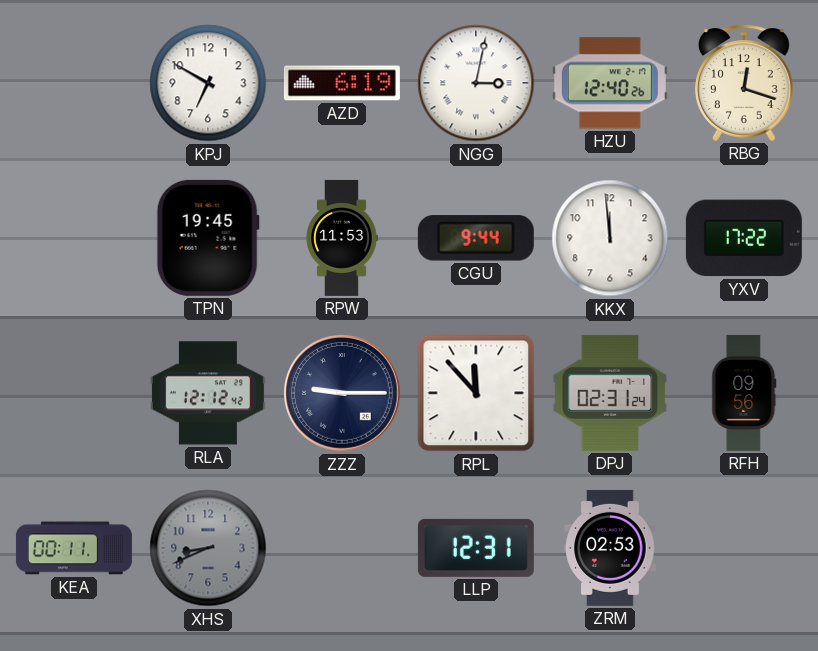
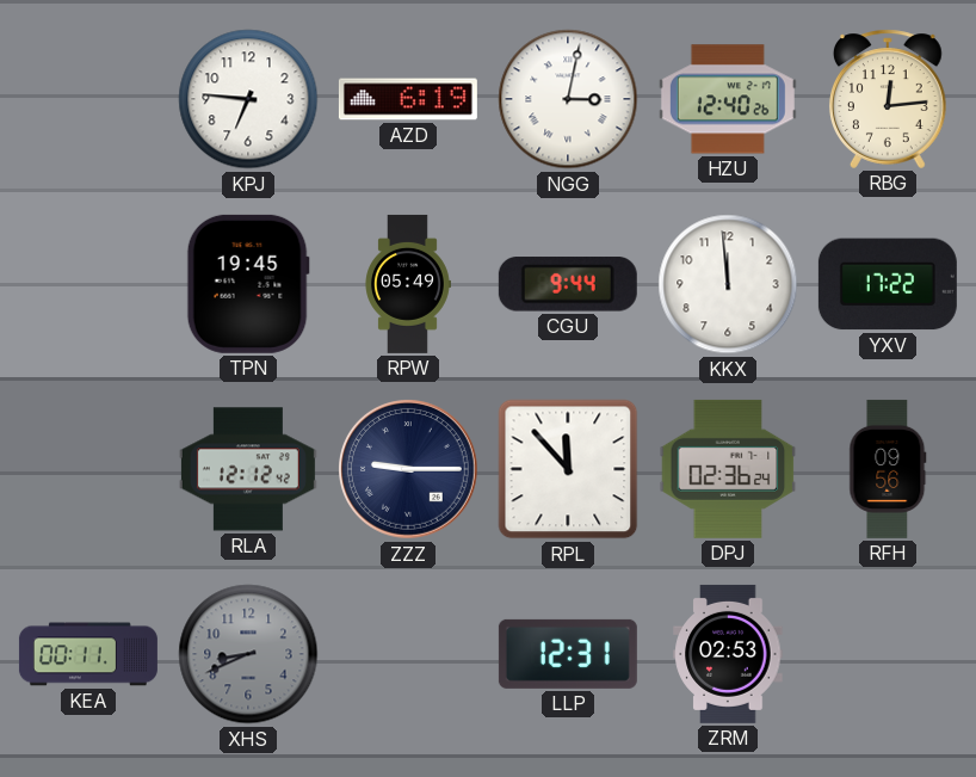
KPJ: 6:50 -> 6:46
RBG: 12:18 -> 12:14
RPW: 11:53 -> 05:49
DPJ: 02:31 -> 02:36
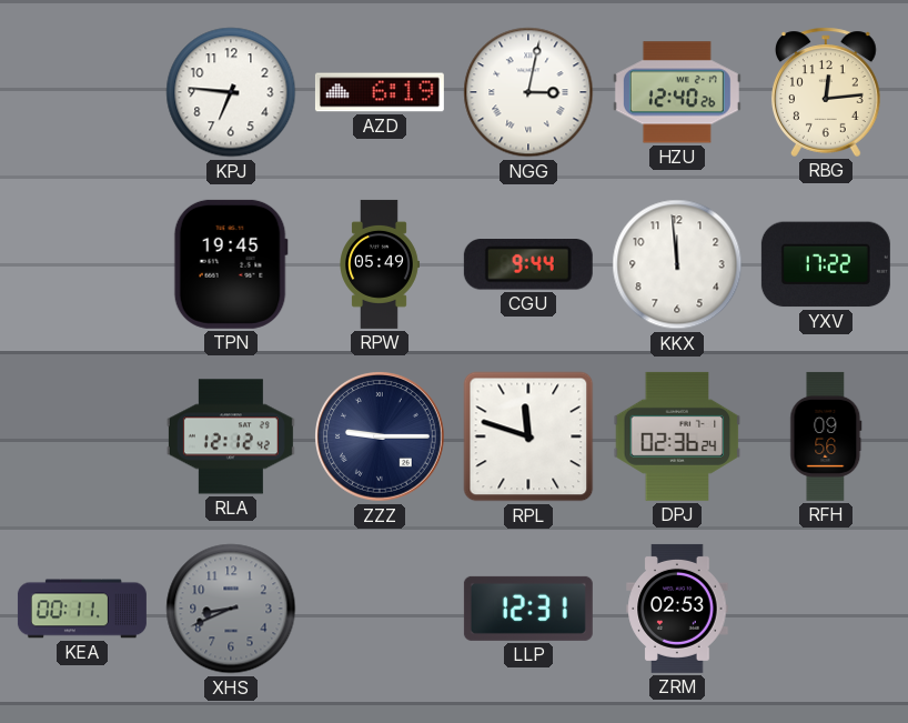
RPL: 11:53 -> 11:48
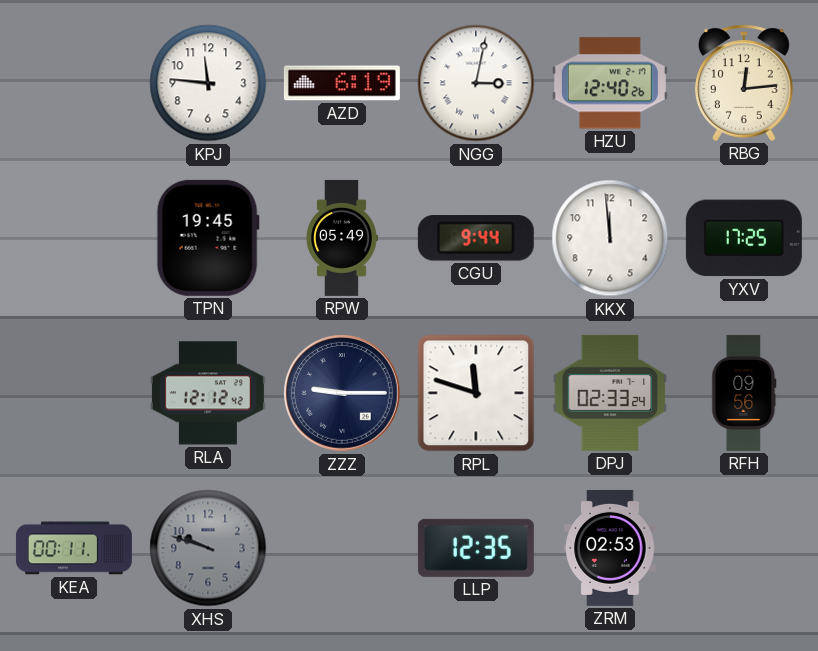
KPJ: 6:46 -> 11:46
YXV: 17:22 -> 17:25
DPJ: 02:36 -> 02:33
XHS: 8:41 -> 9:48
LLP: 12:31 -> 12:35
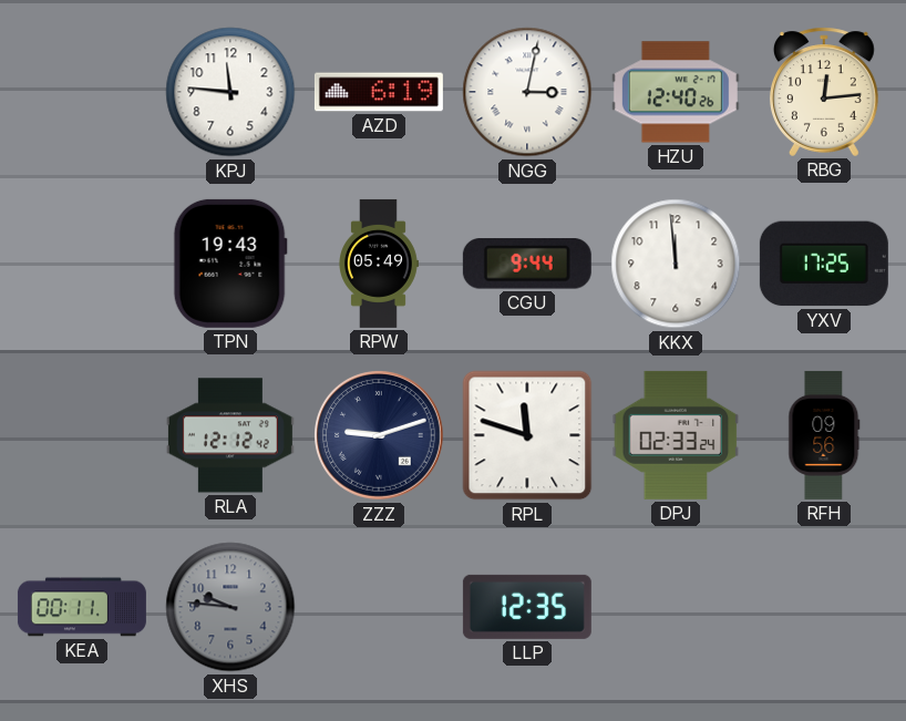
TPN: 19:45 -> 19:43
ZZZ: 9:15 -> 9:12
XHS: 9:48 -> 9:46
ZRM: 02:53 -> none
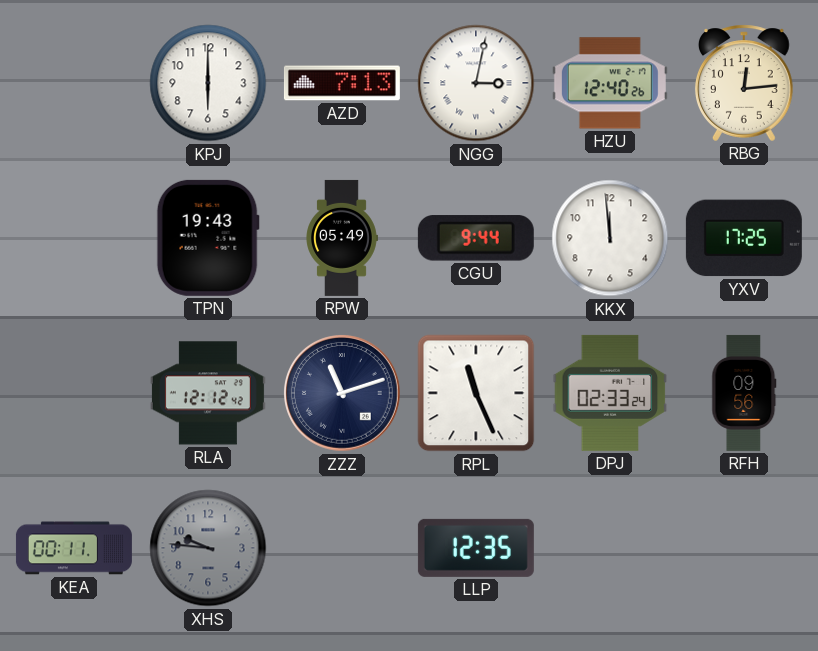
KPJ: 11:46 -> 6:00
AZD: 6:19 -> 7:13
ZZZ: 9:12 -> 11:12
RPL: 11:48 -> 11:26
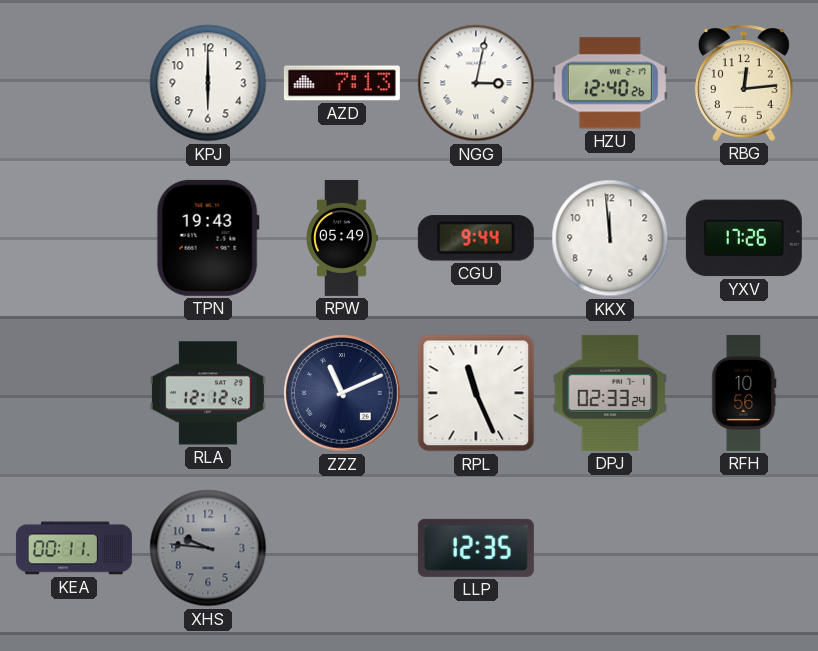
YXV: 17:25 -> 17:26
ZZZ: 11:12 -> 11:11
RFH: 09:56 -> 10:56
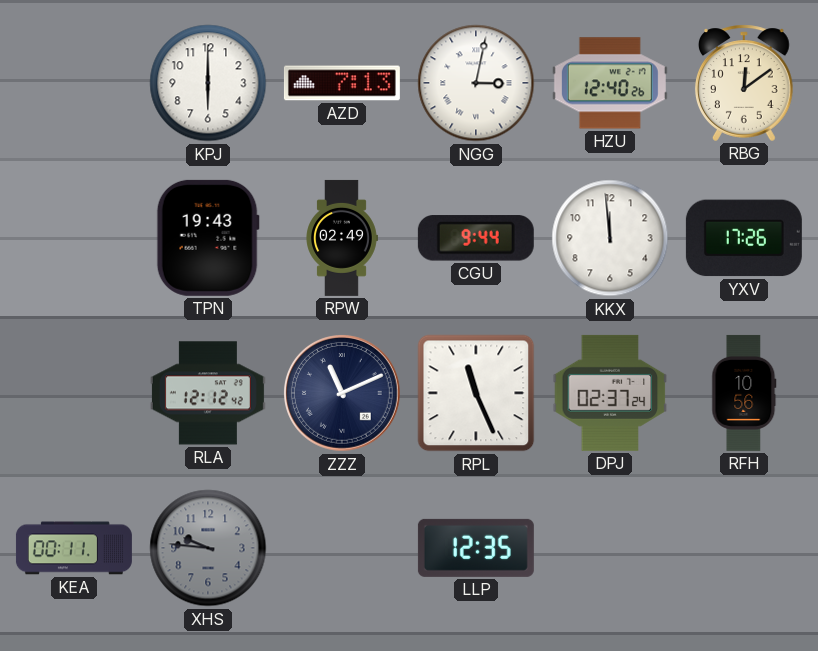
RBG: 12:14 -> 12:09
RPW: 05:49 -> 02:49
DPJ: 02:33 -> 02:37
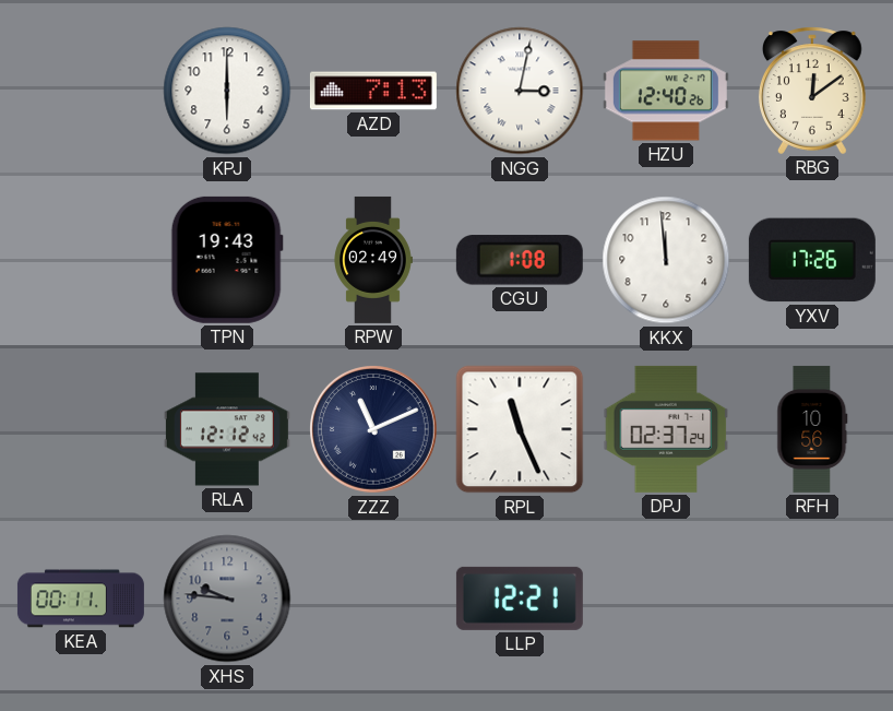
CGU: 9:44 -> 1:08
LLP: 12:35 -> 12:21
